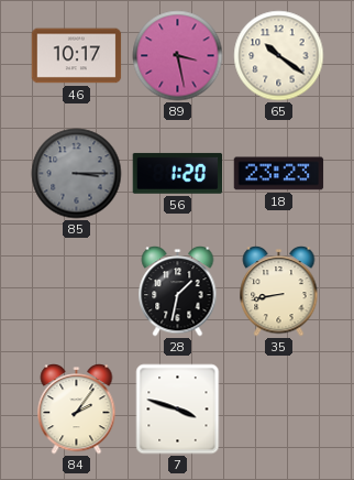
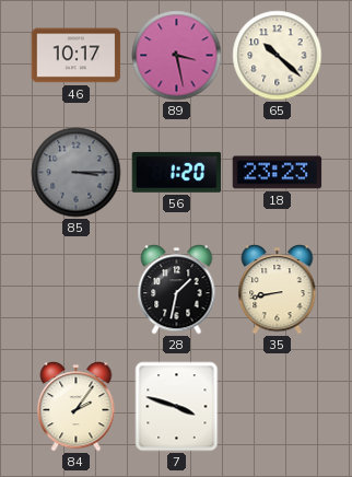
65: 10:21 -> 10:22
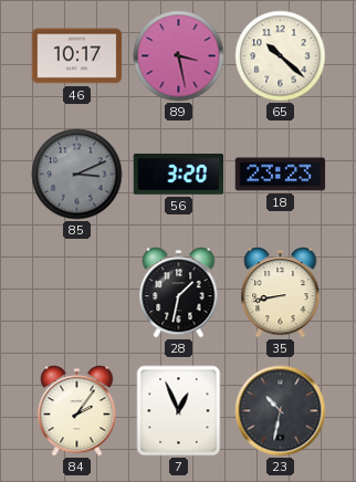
85: 3:15 -> 3:11
56: 1:20 -> 3:20
7: 3:48 -> 12:56
23: none -> 10:32
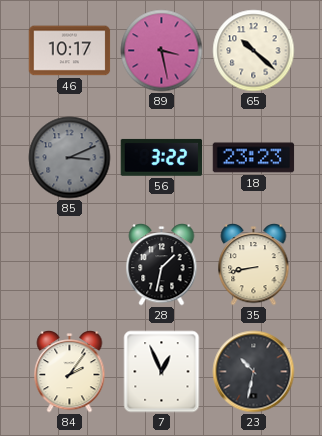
56: 3:20 -> 3:22
